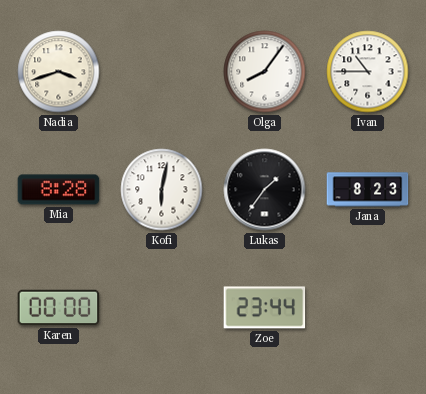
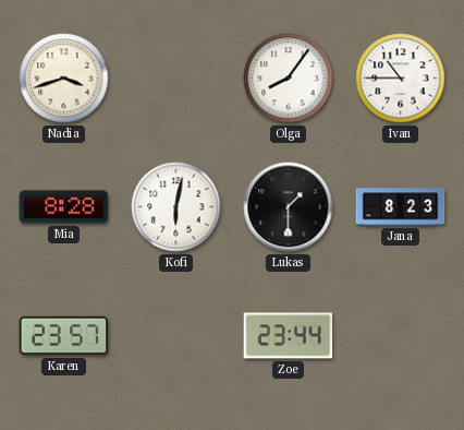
Lukas: 1:36 -> 1:30
Karen: 00:00 -> 23:57
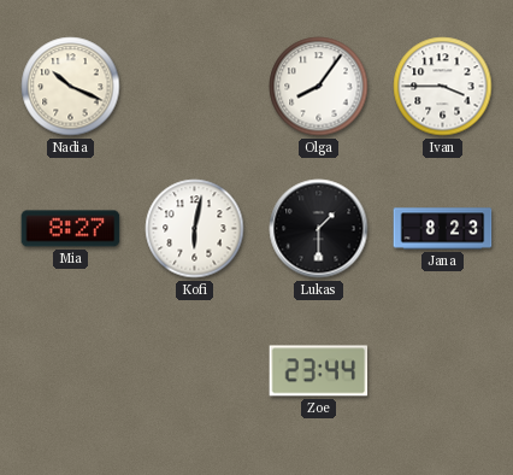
Nadia: 3:42 -> 10:19
Ivan: 10:45 -> 3:45
Mia: 8:28 -> 8:27
Karen: 23:57 -> none
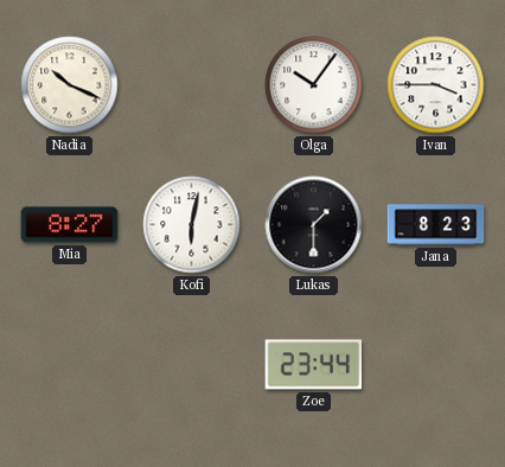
Olga: 8:06 -> 10:06
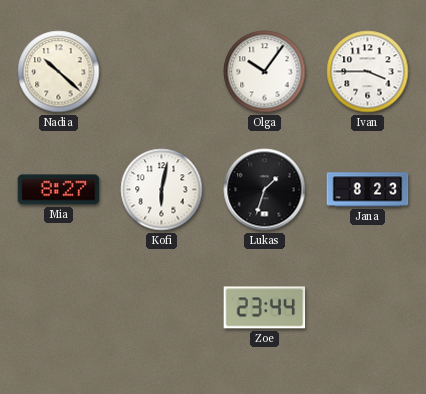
Nadia: 10:19 -> 10:22
Lukas: 1:30 -> 1:33
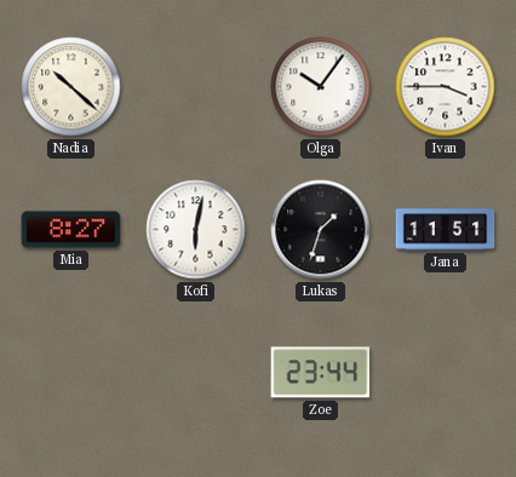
Jana: 8:23 -> 11:51
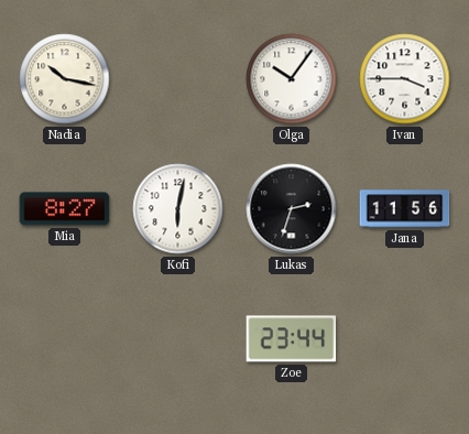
Nadia: 10:22 -> 10:17
Lukas: 1:33 -> 2:33
Jana: 11:51 -> 11:56
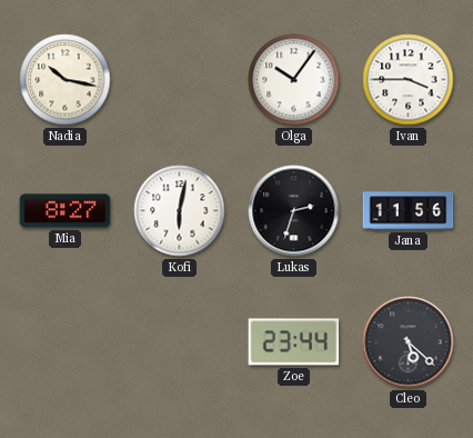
Cleo: none -> 5:22
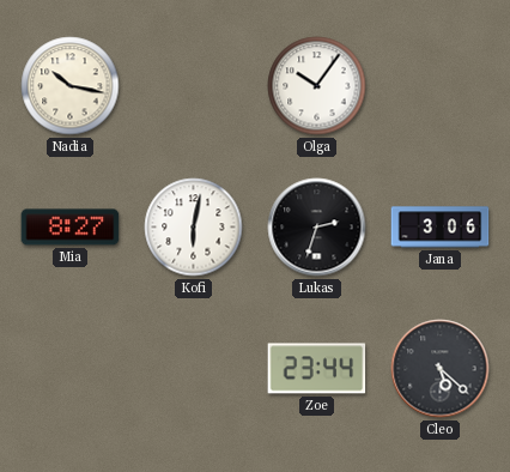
Ivan: 3:45 -> none
Jana: 11:56 -> 3:06
